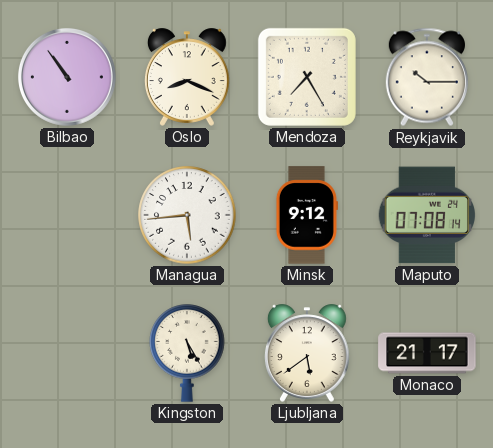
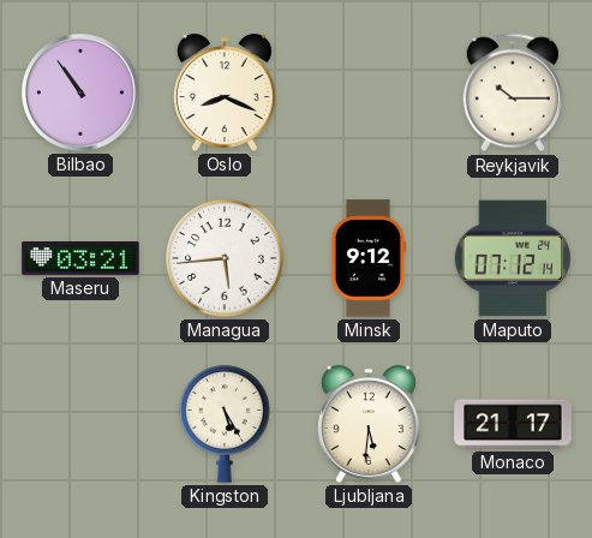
Mendoza: 7:25 -> none
Maseru: none -> 03:21
Maputo: 07:08 -> 07:12
Ljubljana: 5:39 -> 5:31
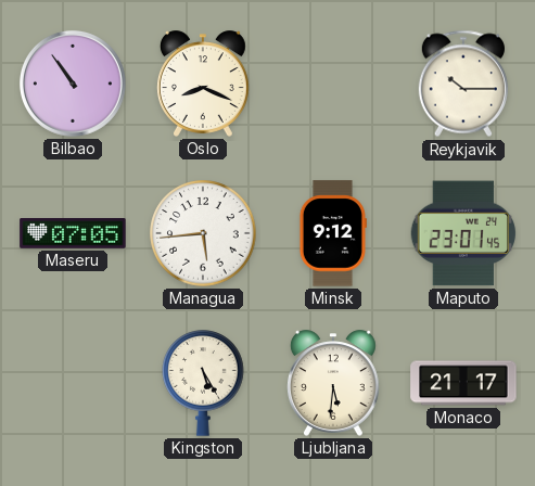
Maseru: 03:21 -> 07:05
Maputo: 07:12 -> 23:01
